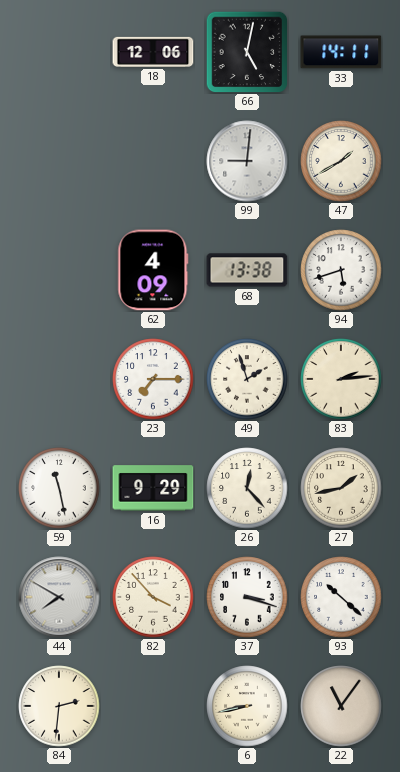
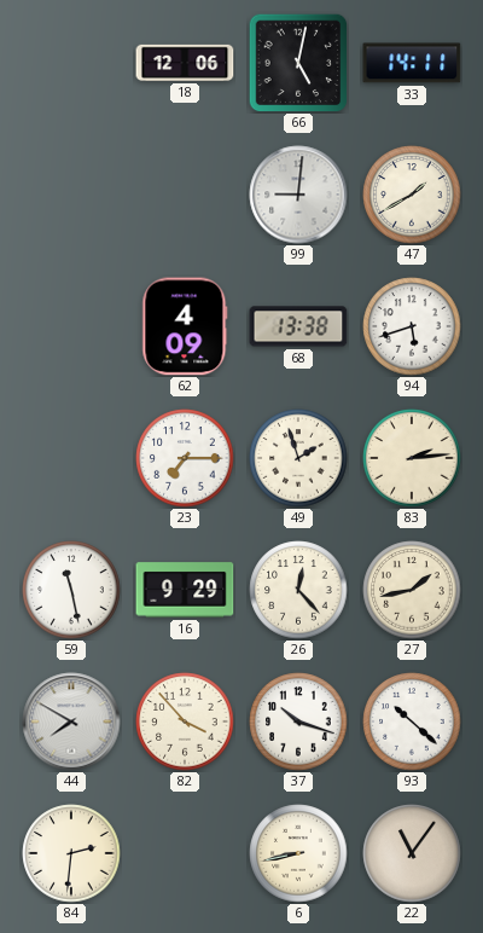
37: 3:18 -> 10:18
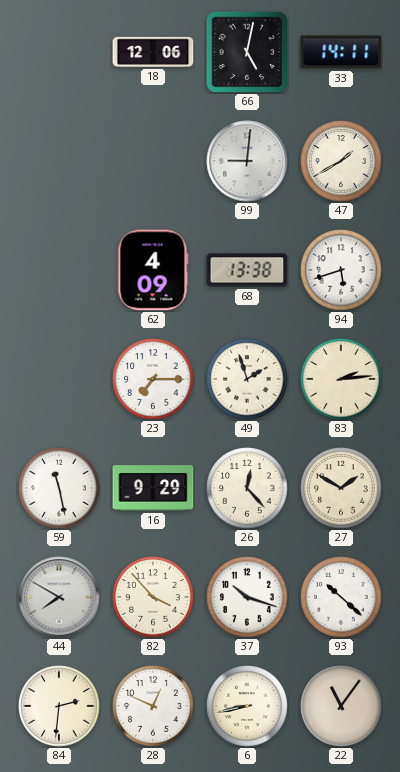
27: 1:43 -> 1:50
28: none -> 12:49
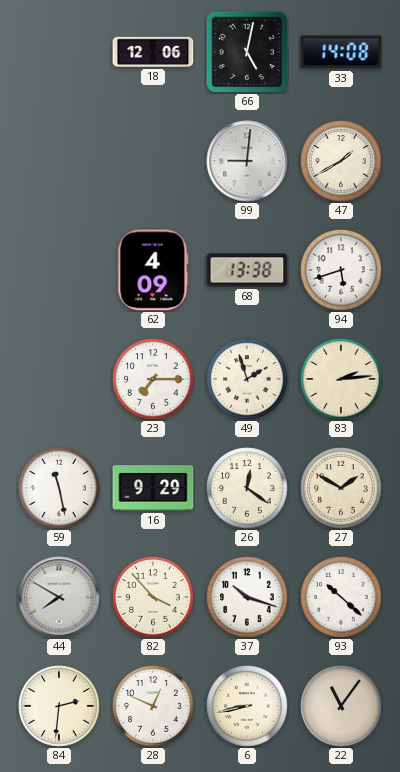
33: 14:11 -> 14:08
26: 12:23 -> 12:21
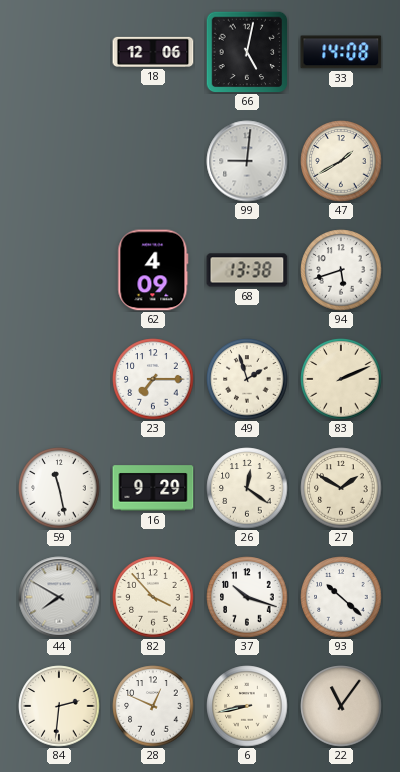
83: 2:14 -> 2:11
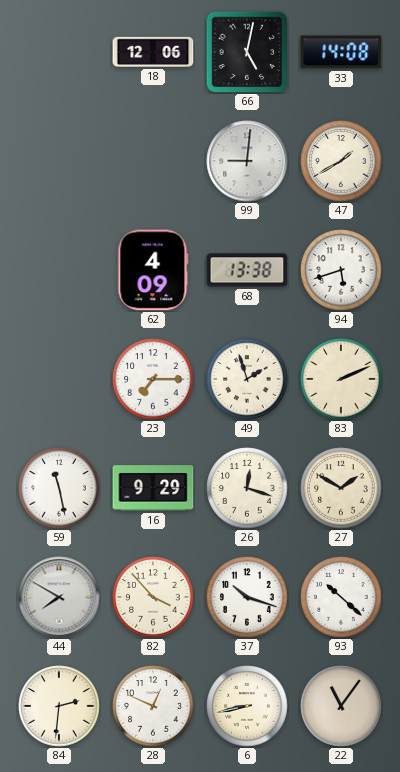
26: 12:21 -> 12:18
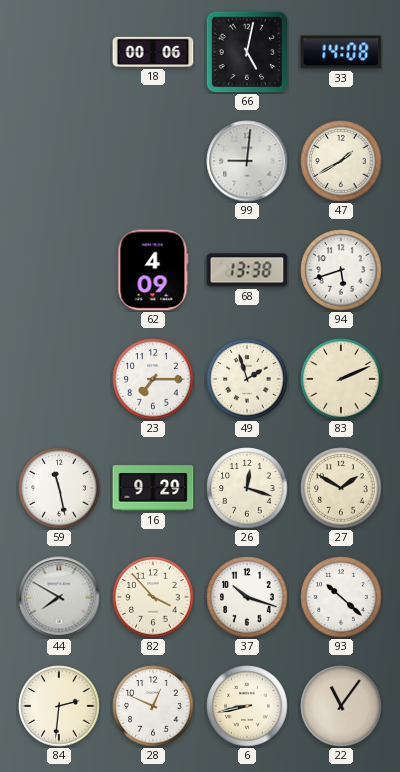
18: 12:06 -> 00:06
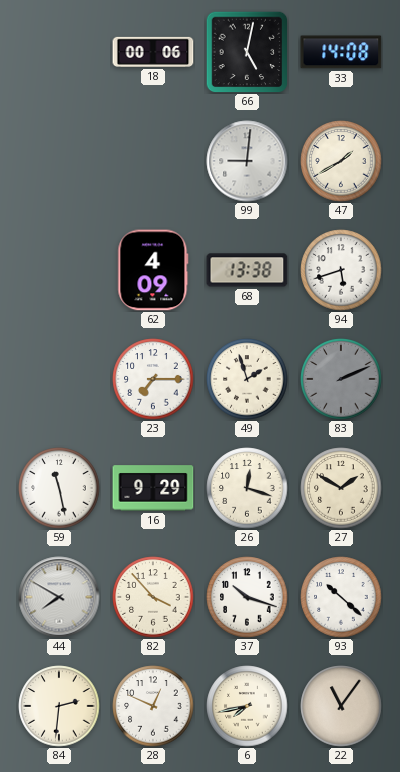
83 dial: cream -> grey
6: 8:43 -> 7:43
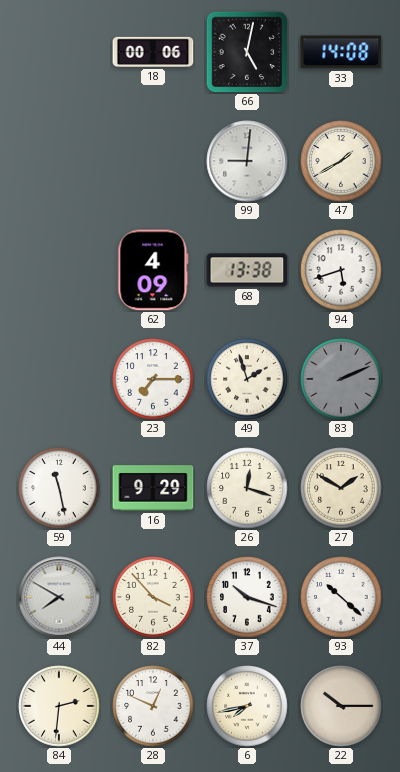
22: 11:06 -> 10:15
